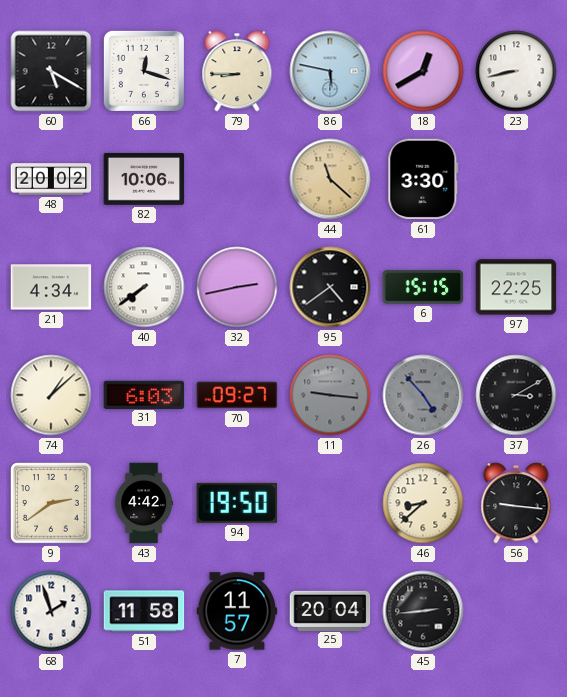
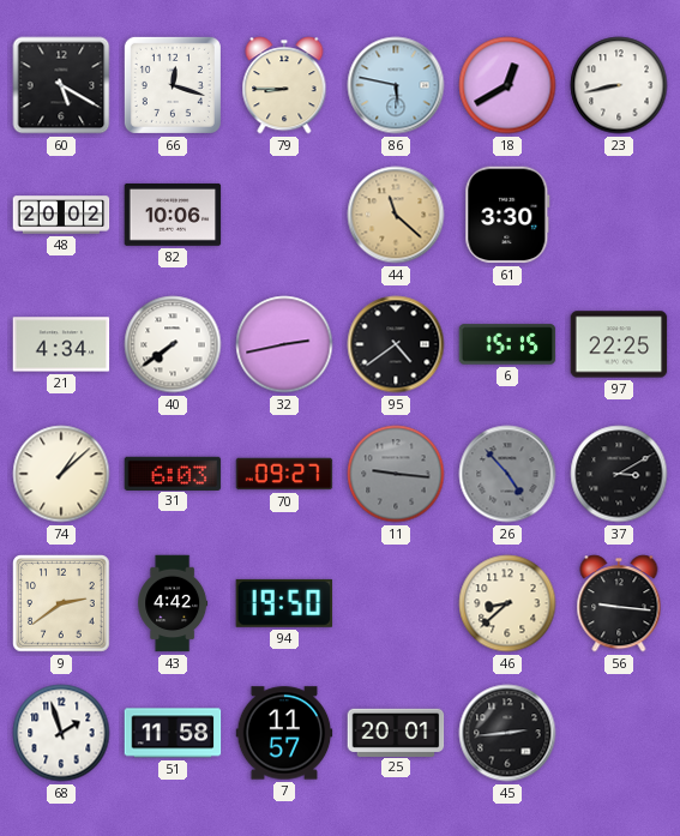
25: 20:04 -> 20:01
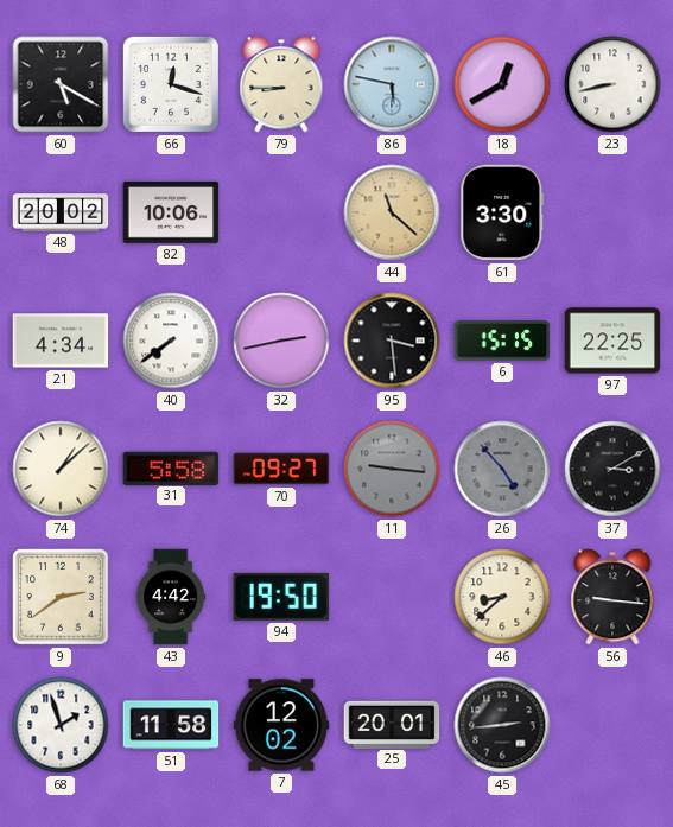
95: 4:39 -> 3:29
31: 6:03 -> 5:58
7: 11:57 -> 12:02
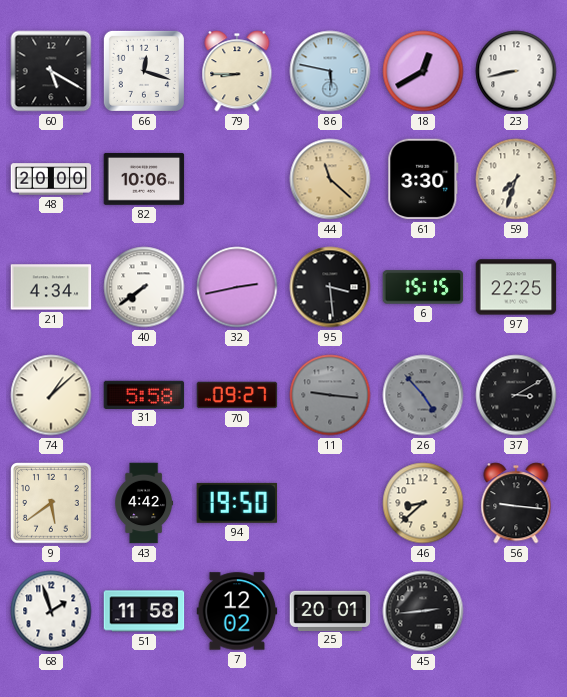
48: 20:02 -> 20:00
59: none -> 7:33
9: 2:39 -> 5:39
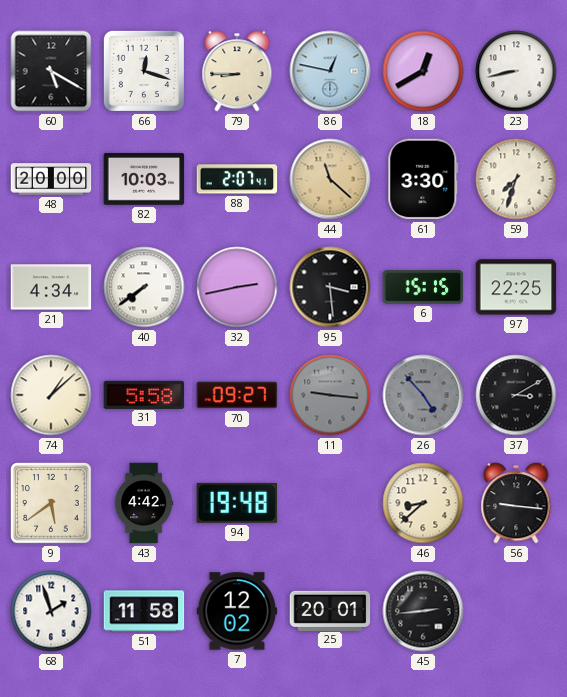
86: 5:47 -> 12:47
82: 10:06 -> 10:03
88: none -> 2:07
94: 19:50 -> 19:48
